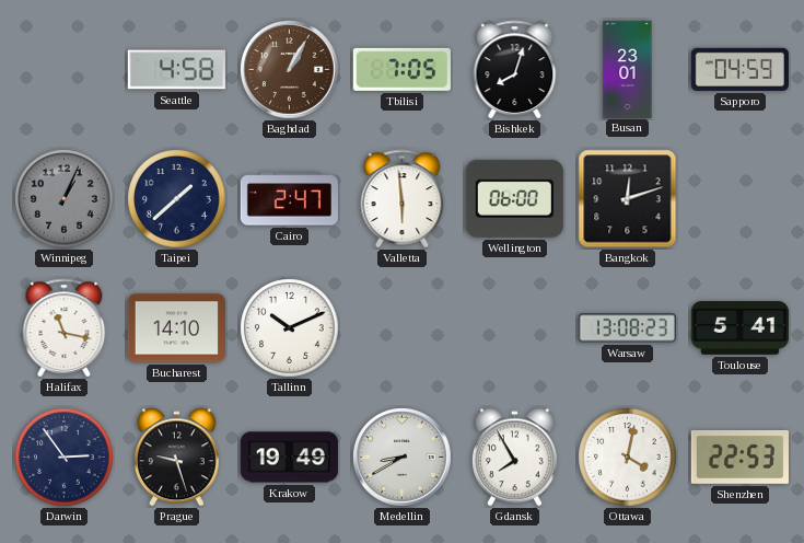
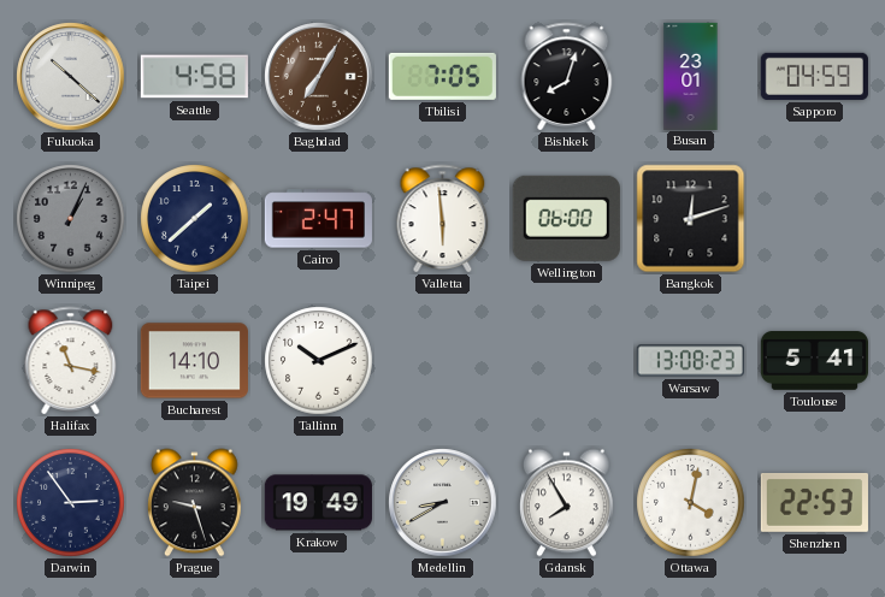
Fukuoka: none -> 10:22
Baghdad: 1:05 -> 7:05
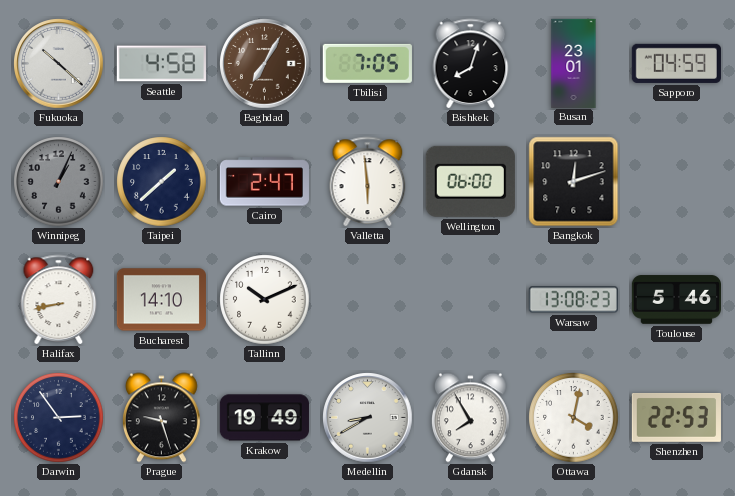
Halifax: 11:17 -> 8:43
Toulouse: 5:41 -> 5:46
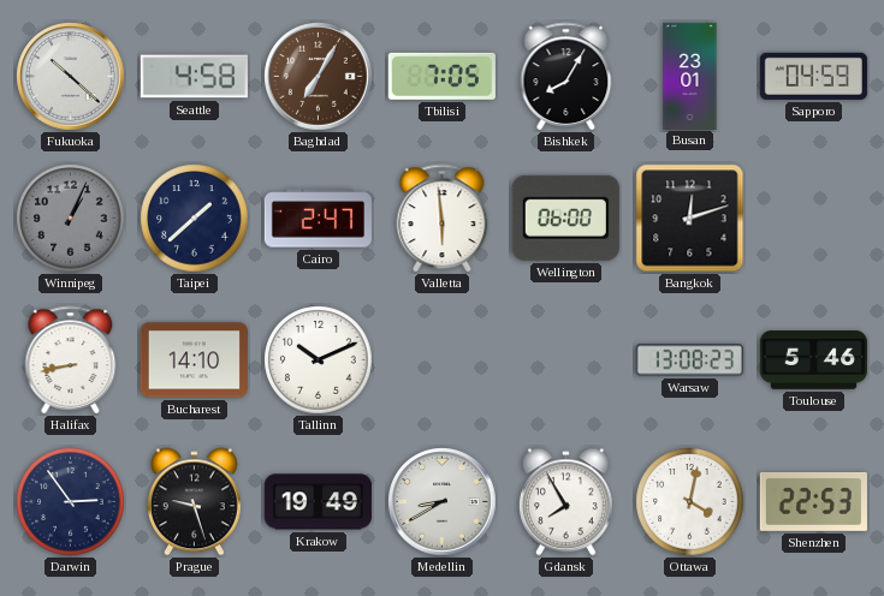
Bishkek: 8:03 -> 8:05
